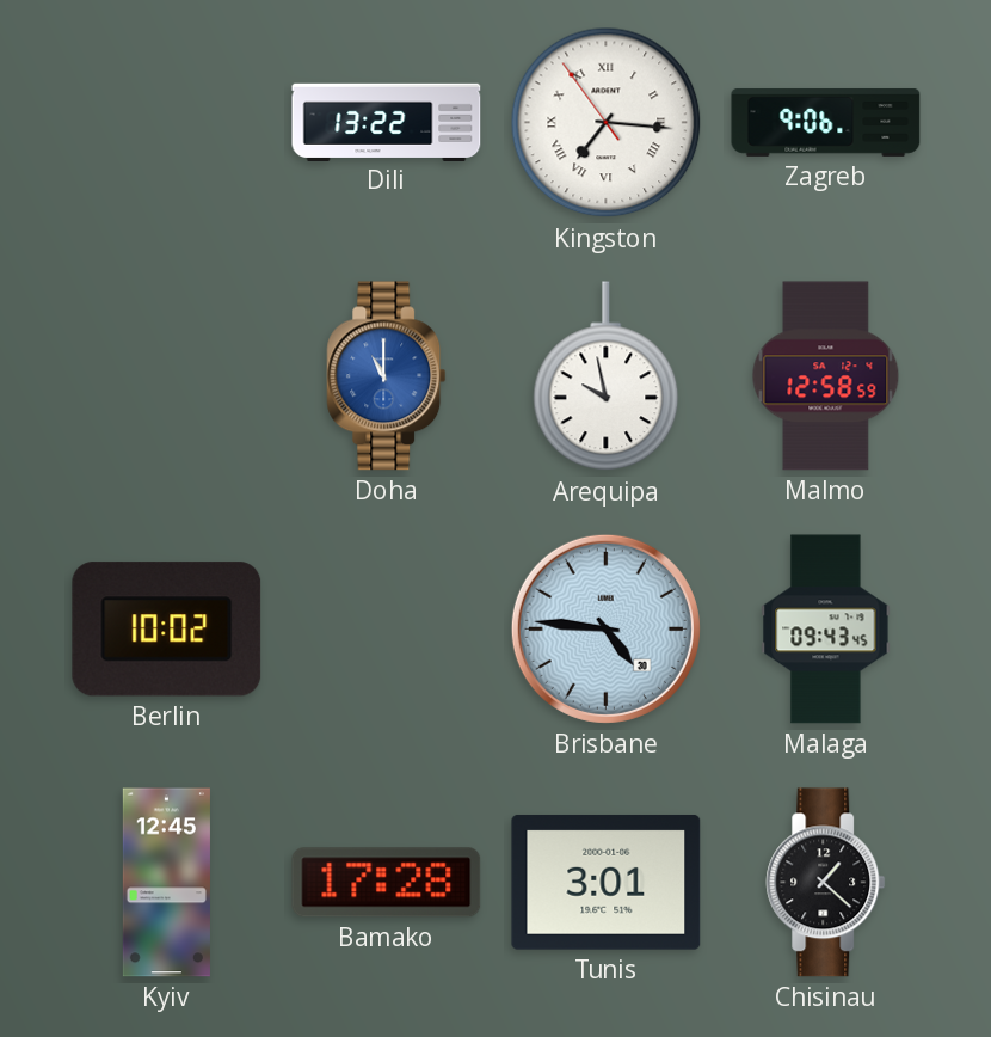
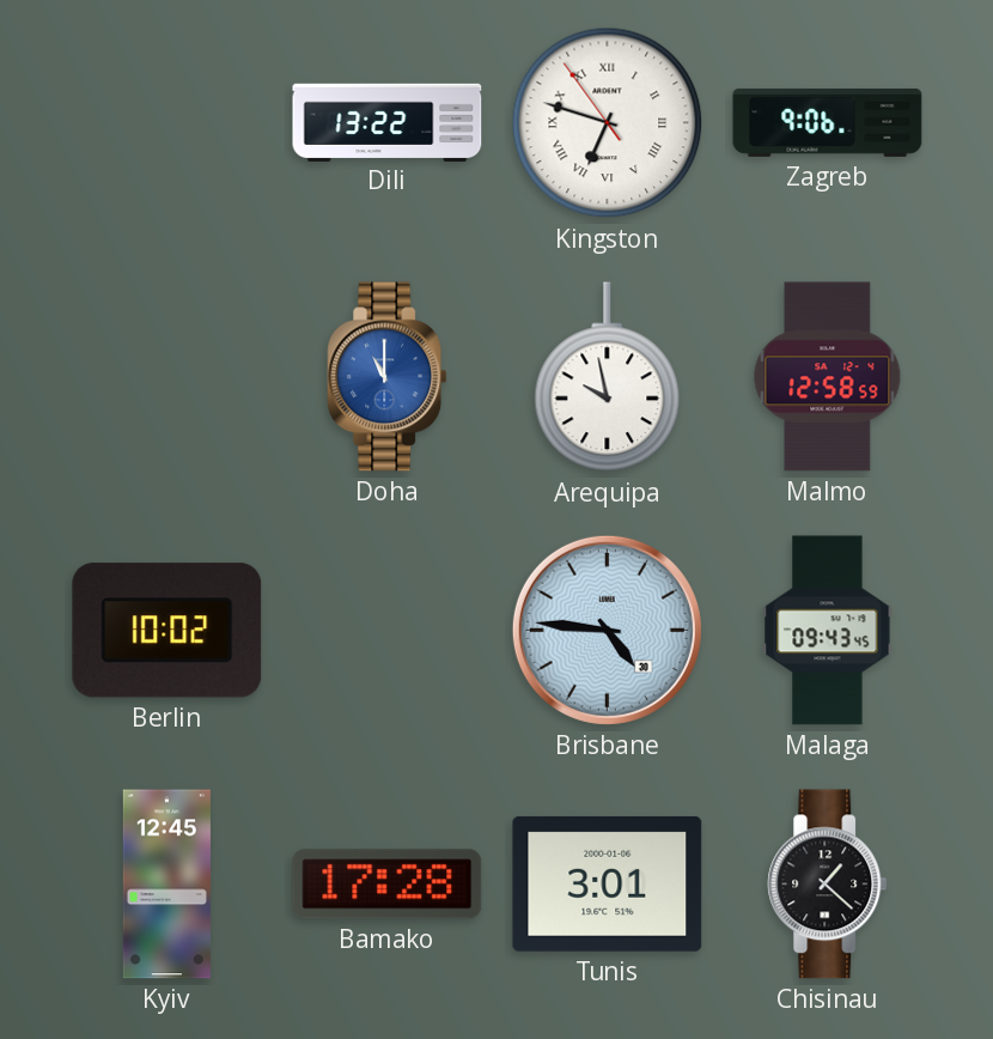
Kingston: 7:15 -> 6:47
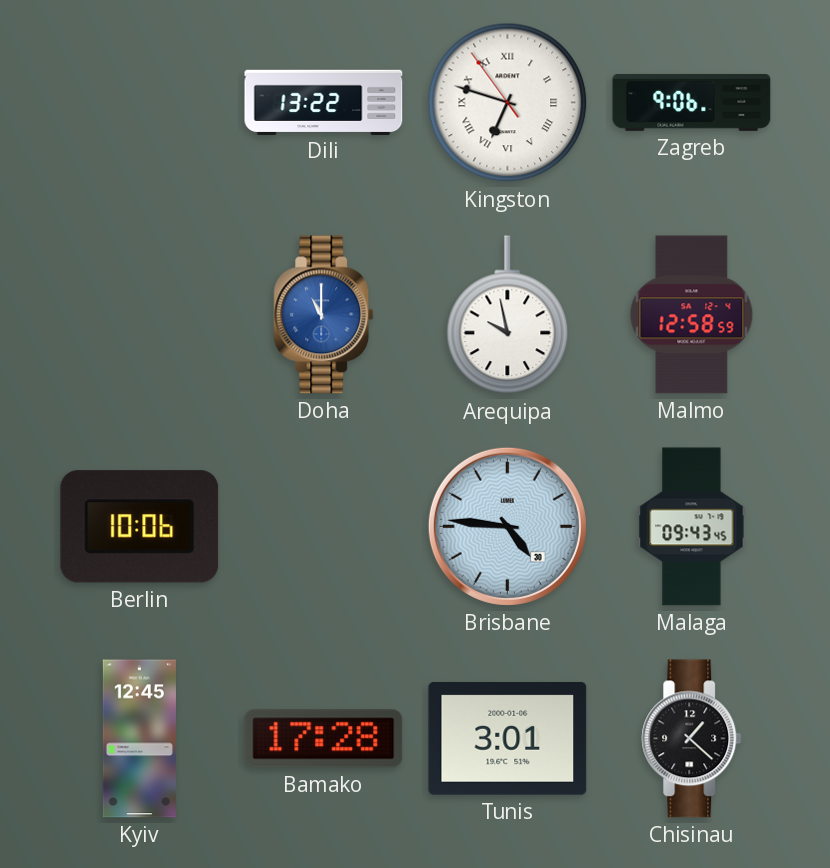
Berlin: 10:02 -> 10:06
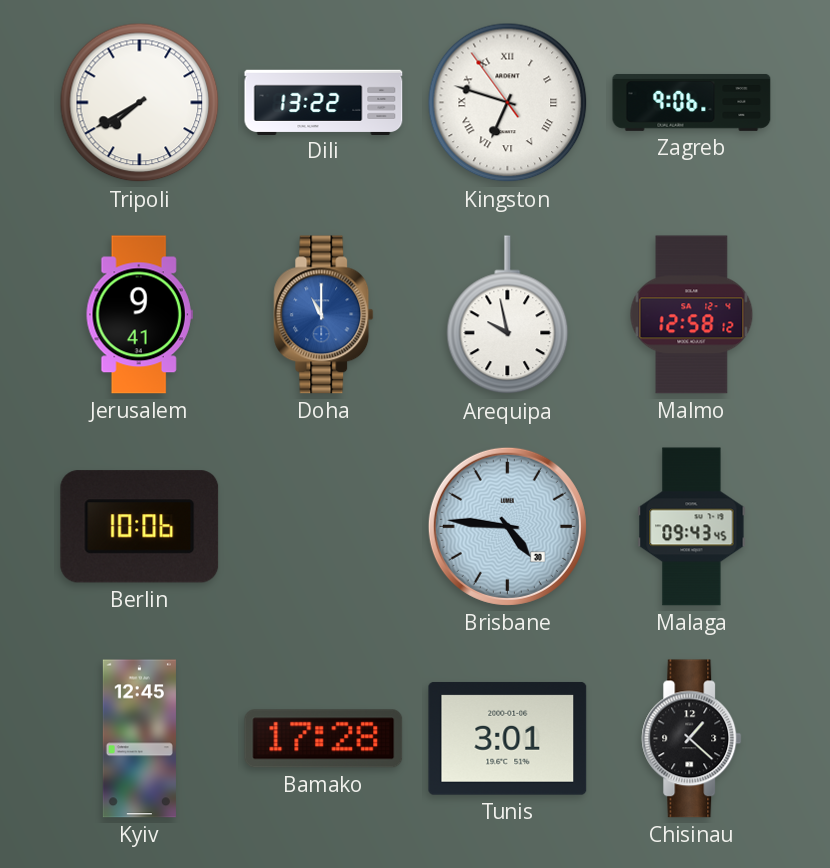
Tripoli: none -> 7:40
Jerusalem: none -> 9:41
Malmo: 12:58:59 -> 12:58:12
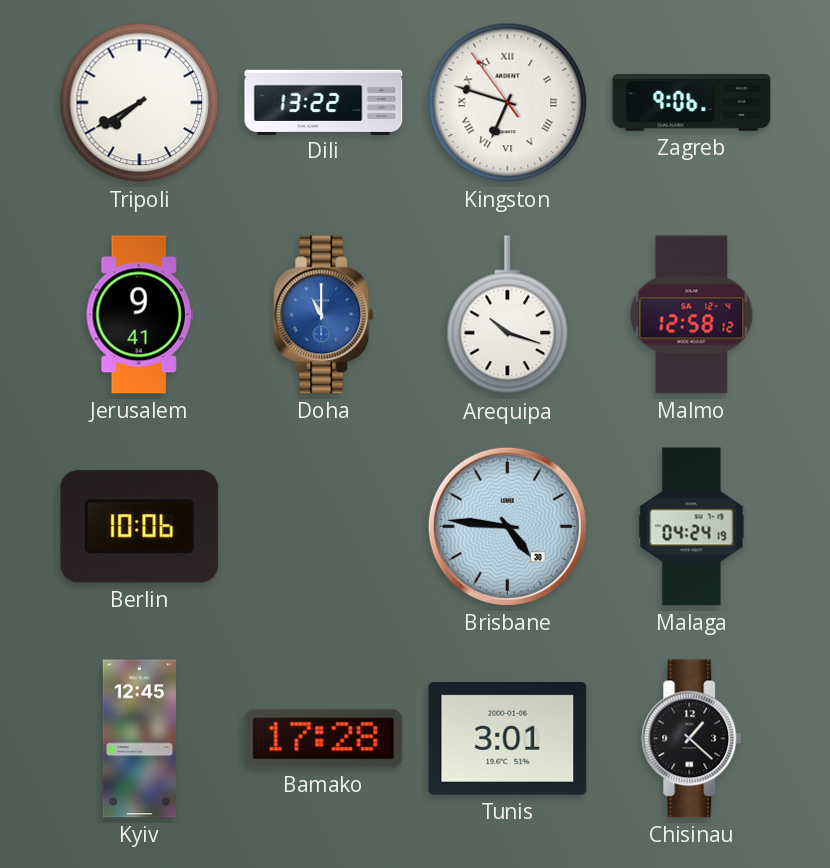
Arequipa: 9:58 -> 10:18
Malaga: 09:43 -> 04:24
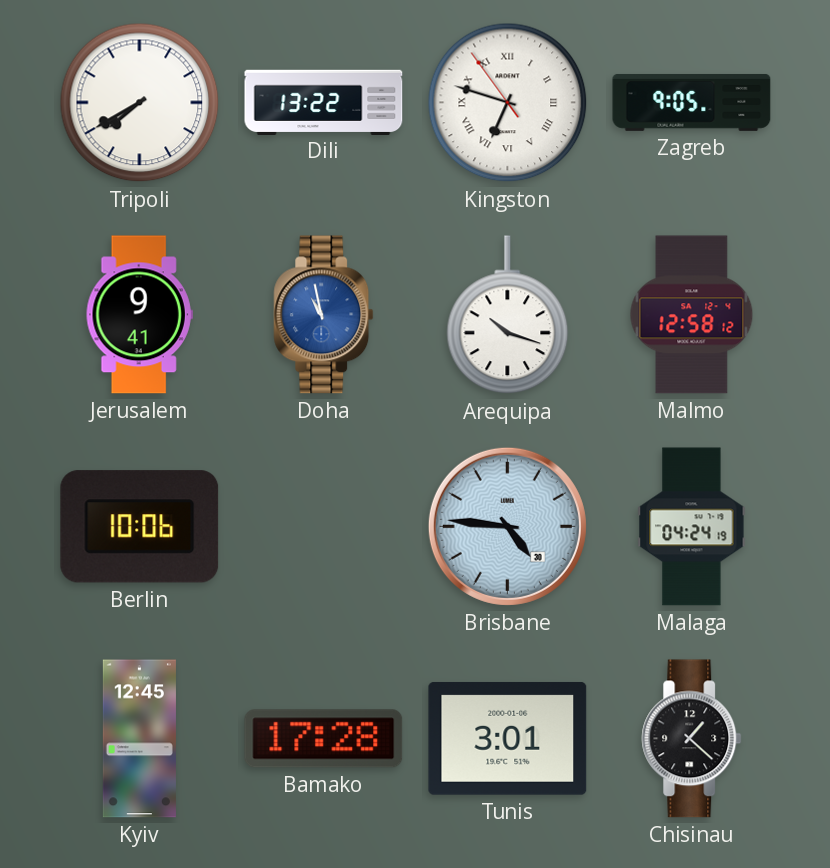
Zagreb: 9:06 -> 9:05
Doha: 11:00 -> 10:58
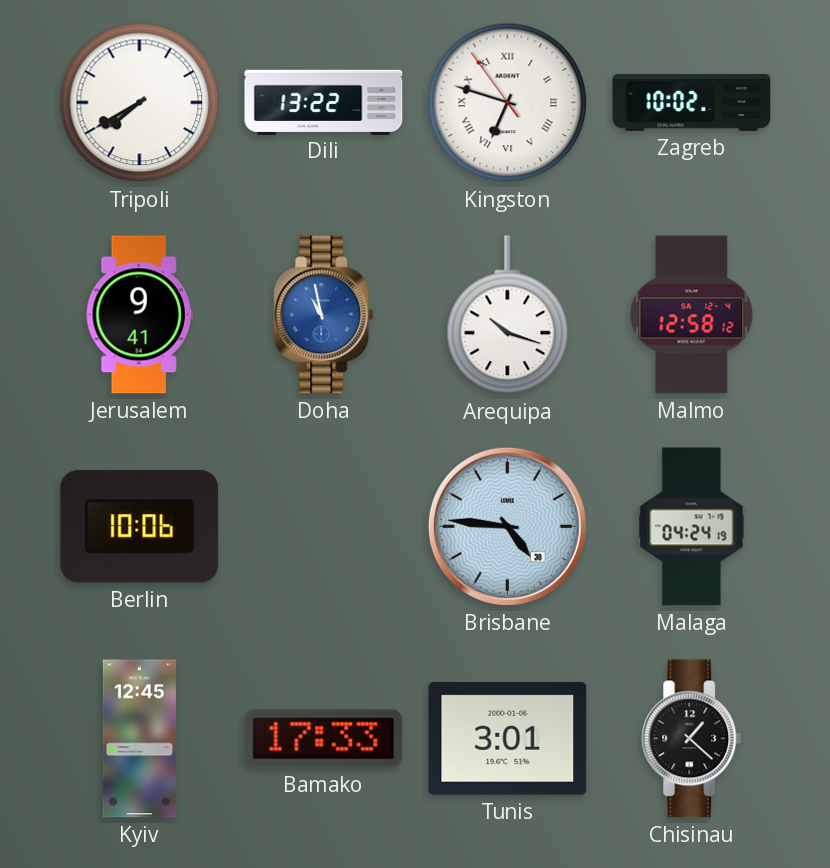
Zagreb: 9:05 -> 10:02
Bamako: 17:28 -> 17:33
